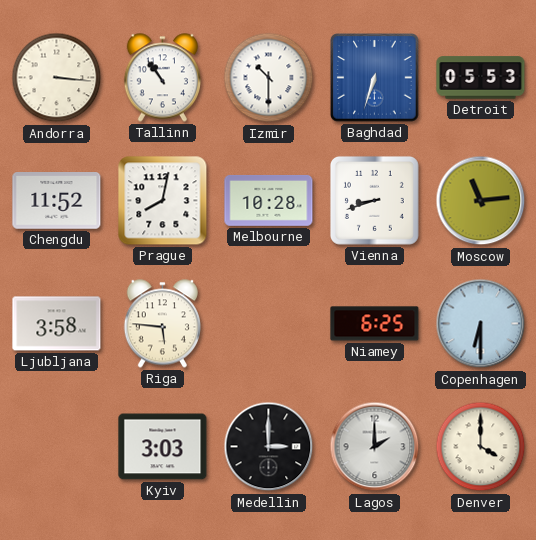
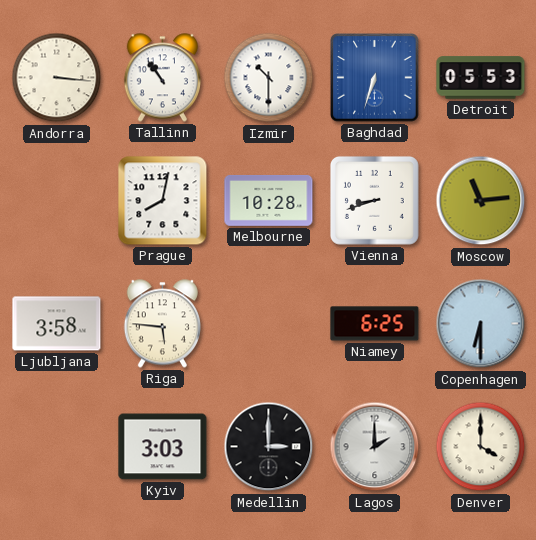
Chengdu: 11:52 -> none
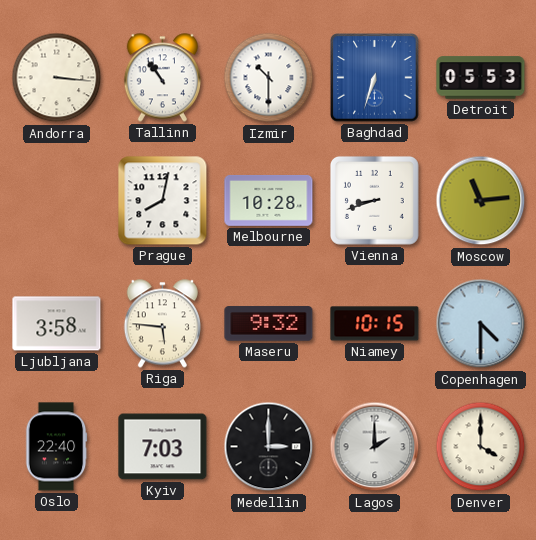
Maseru: none -> 9:32
Niamey: 6:25 -> 10:15
Copenhagen: 6:30 -> 4:30
Oslo: none -> 22:40
Kyiv: 3:03 -> 7:03
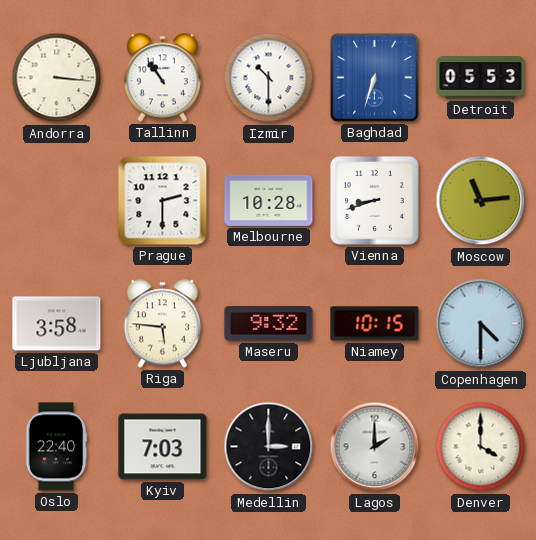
Prague: 8:02 -> 2:30
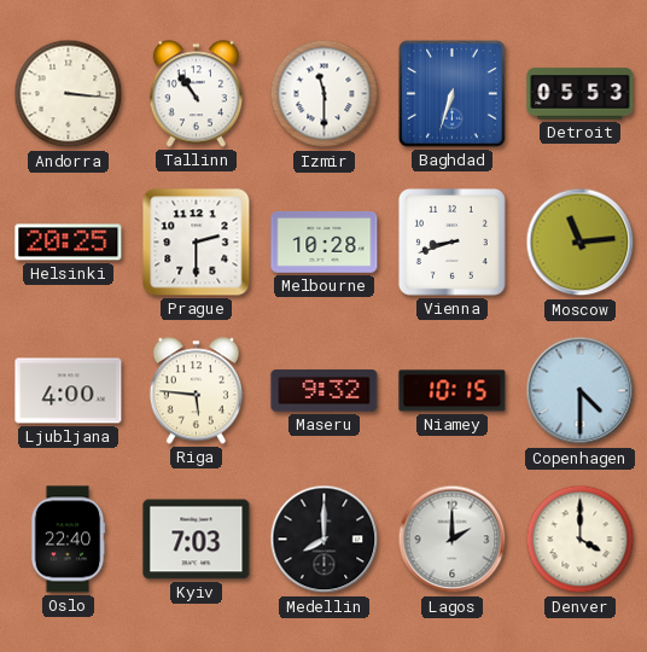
Izmir: 10:30 -> 11:30
Helsinki: none -> 20:25
Ljubljana: 3:58 -> 4:00
Medellin: 3:00 -> 8:00
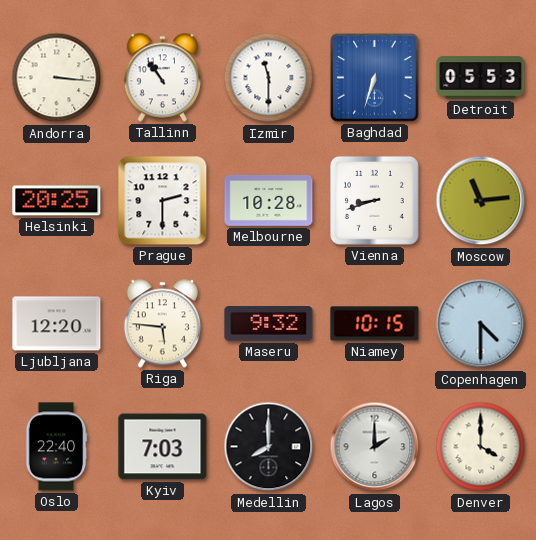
Ljubljana: 4:00 -> 12:20
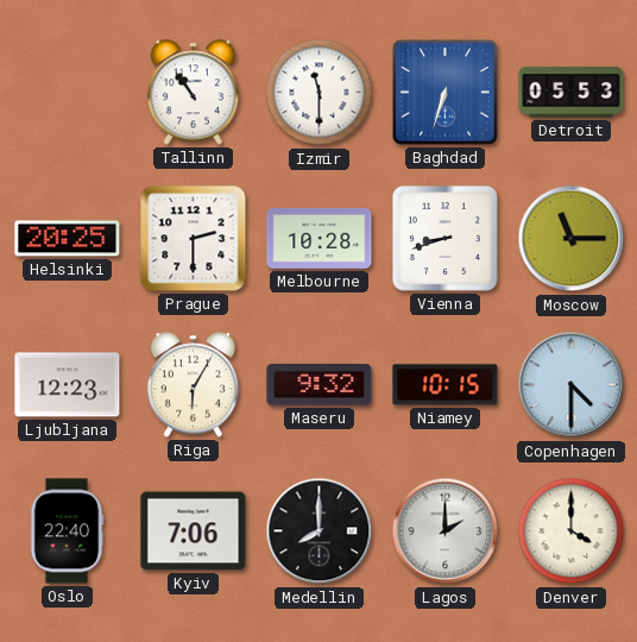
Andorra: 3:16 -> none
Moscow: 11:14 -> 11:15
Ljubljana: 12:20 -> 12:23
Riga: 5:46 -> 6:05
Kyiv: 7:03 -> 7:06
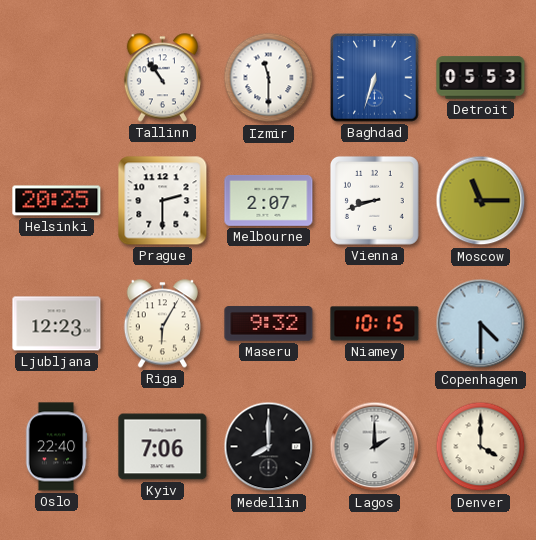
Melbourne: 10:28 -> 2:07
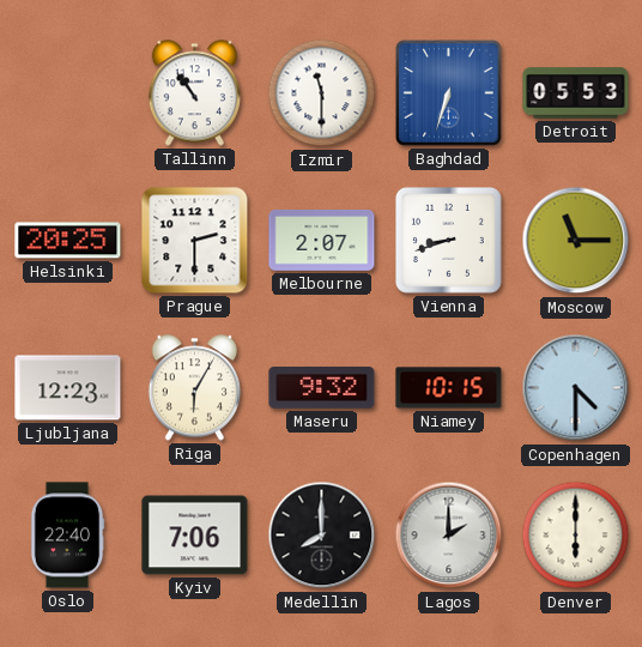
Denver: 4:00 -> 6:00
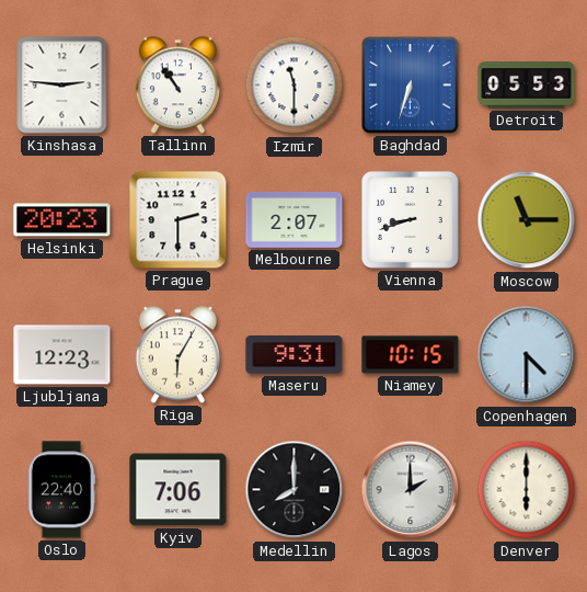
Kinshasa: none -> 2:46
Helsinki: 20:25 -> 20:23
Maseru: 9:32 -> 9:31
